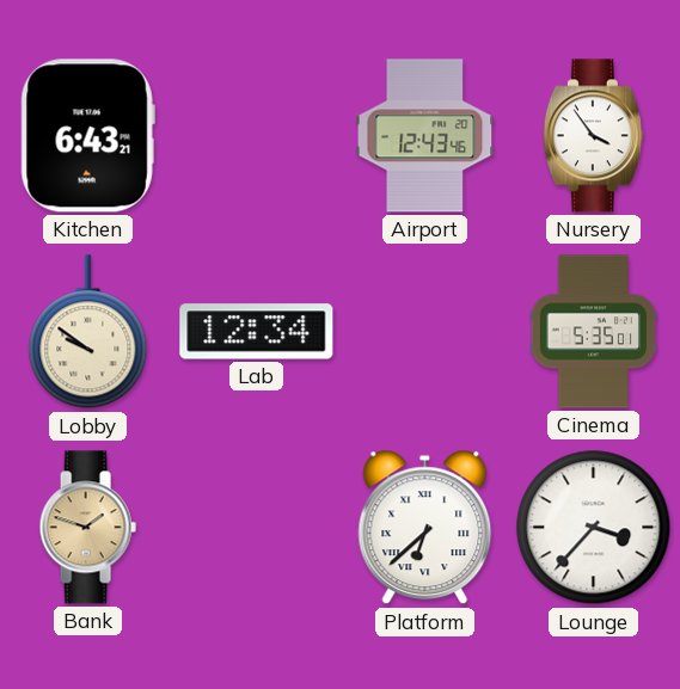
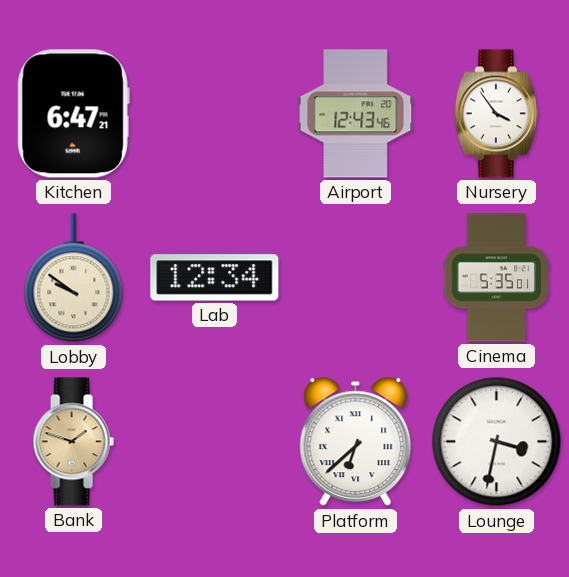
Kitchen: 6:43 -> 6:47
Lounge: 3:37 -> 3:32
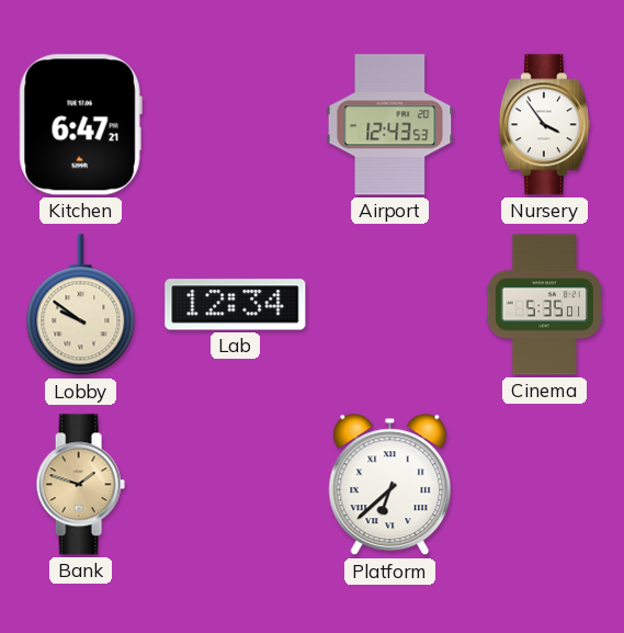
Airport: 12:43:46 -> 12:43:53
Lounge: 3:32 -> none
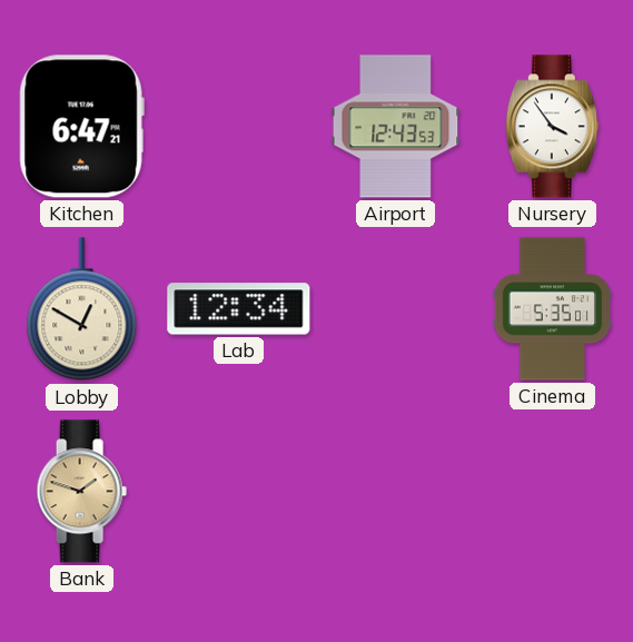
Lobby: 9:51 -> 12:50
Platform: 6:38 -> none
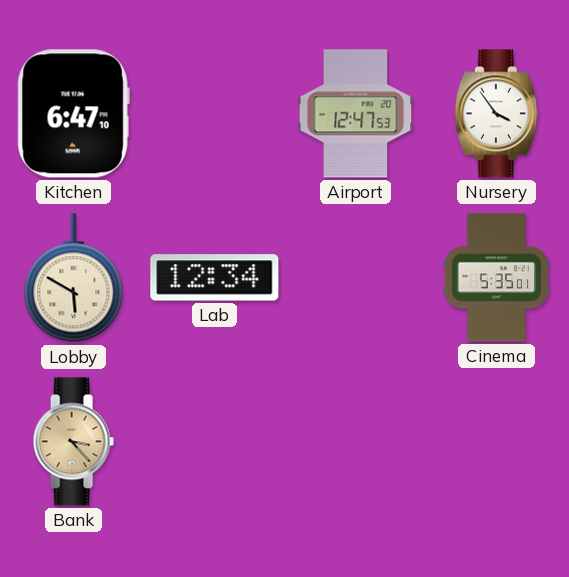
Kitchen: 6:47:21 -> 6:47:10
Airport: 12:43 -> 12:47
Lobby: 12:50 -> 5:50
Bank: 1:48 -> 3:23
